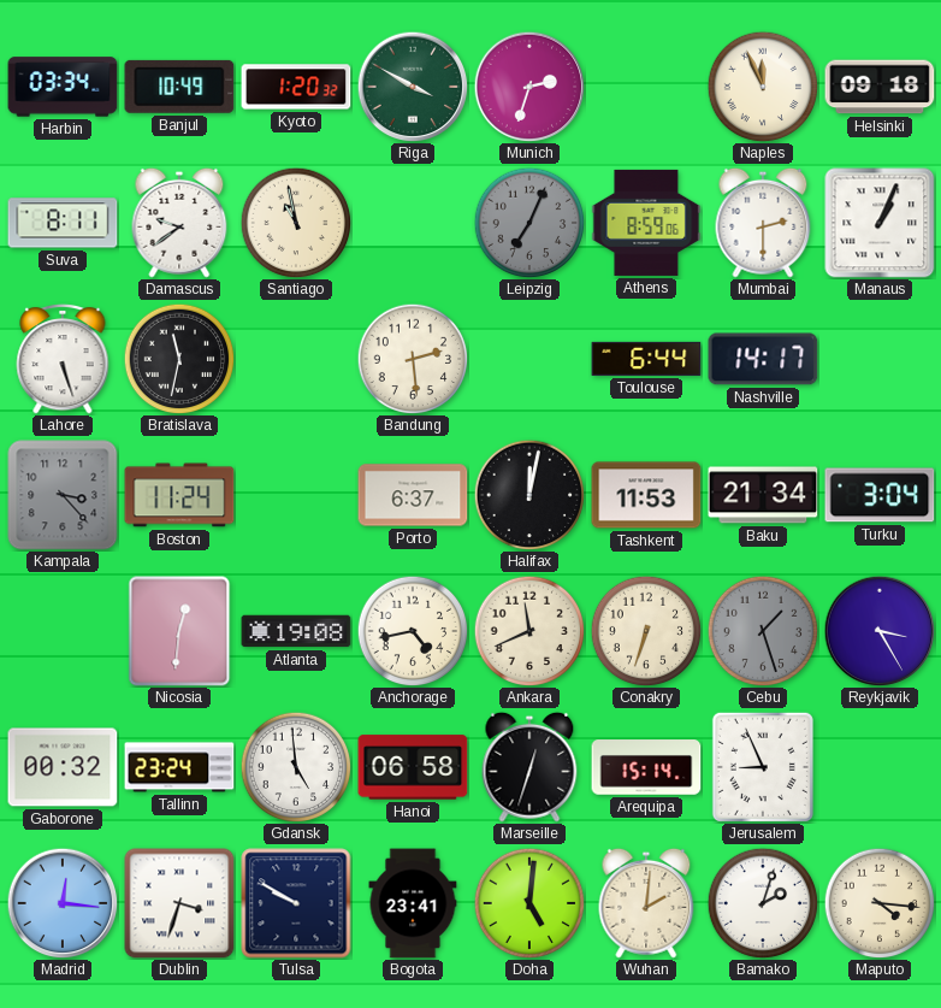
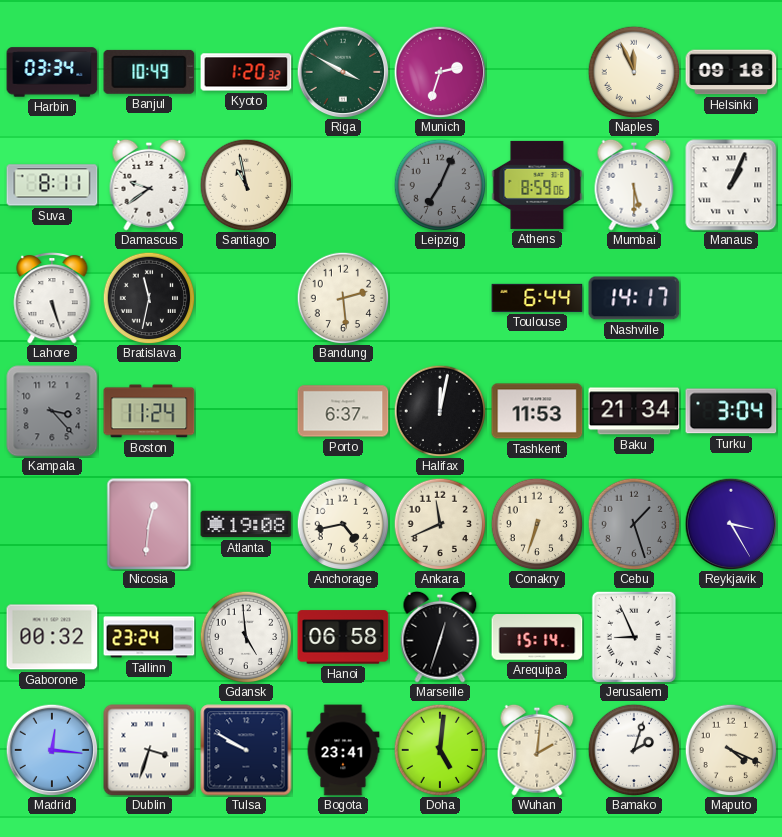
Mumbai: 2:30 -> 5:30
Maputo: 4:16 -> 4:19
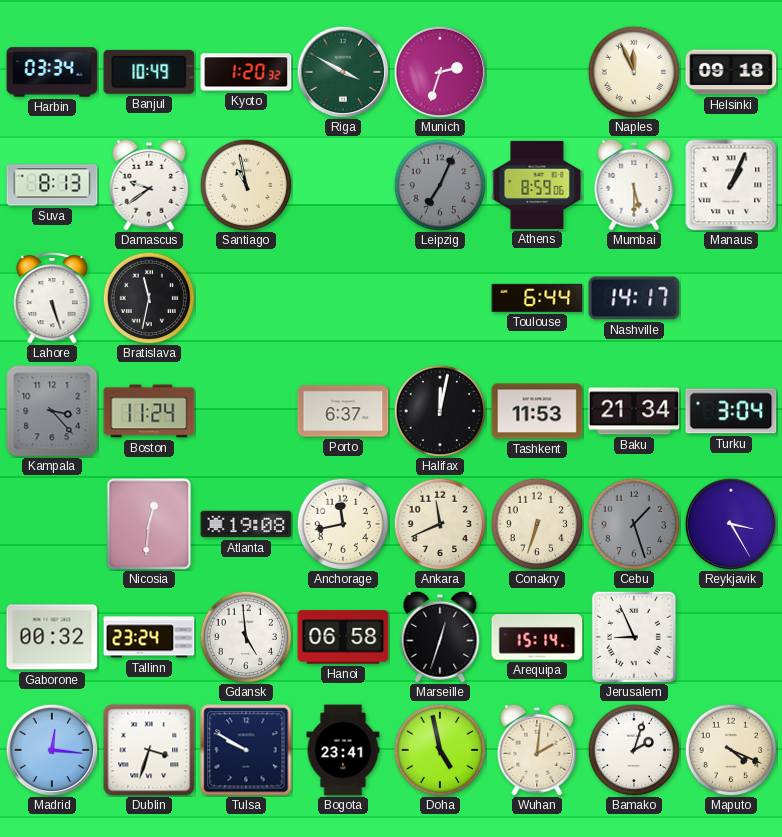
Suva: 8:11 -> 8:13
Bandung: 2:29 -> none
Anchorage: 4:43 -> 11:43
Doha: 5:01 -> 4:58
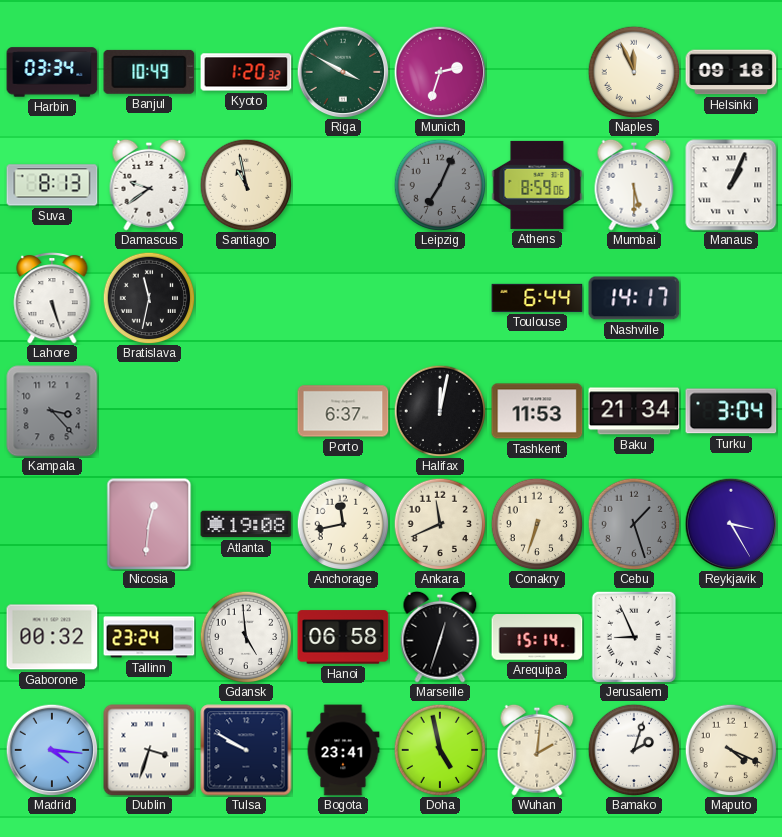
Boston: 11:24 -> none
Madrid: 12:16 -> 4:16
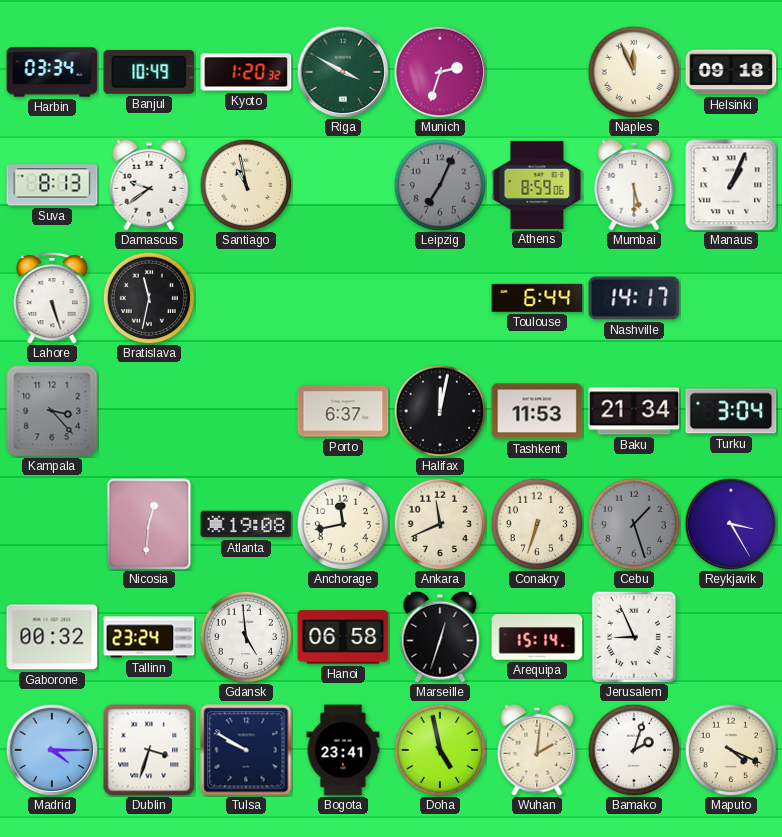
Madrid: 4:16 -> 4:15
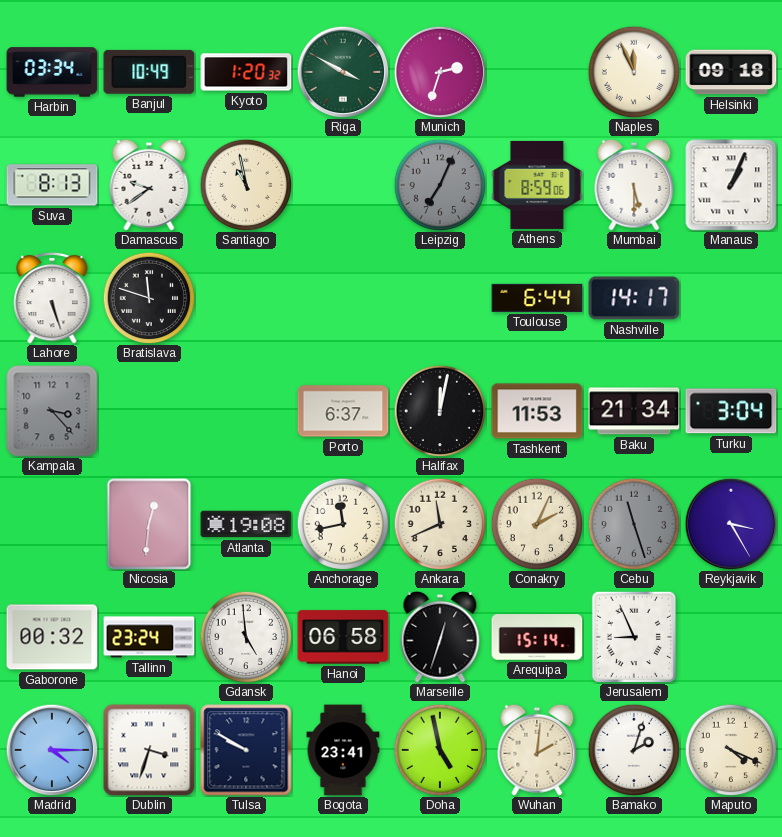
Bratislava: 11:32 -> 11:48
Conakry: 6:33 -> 2:04
Cebu: 1:27 -> 11:27
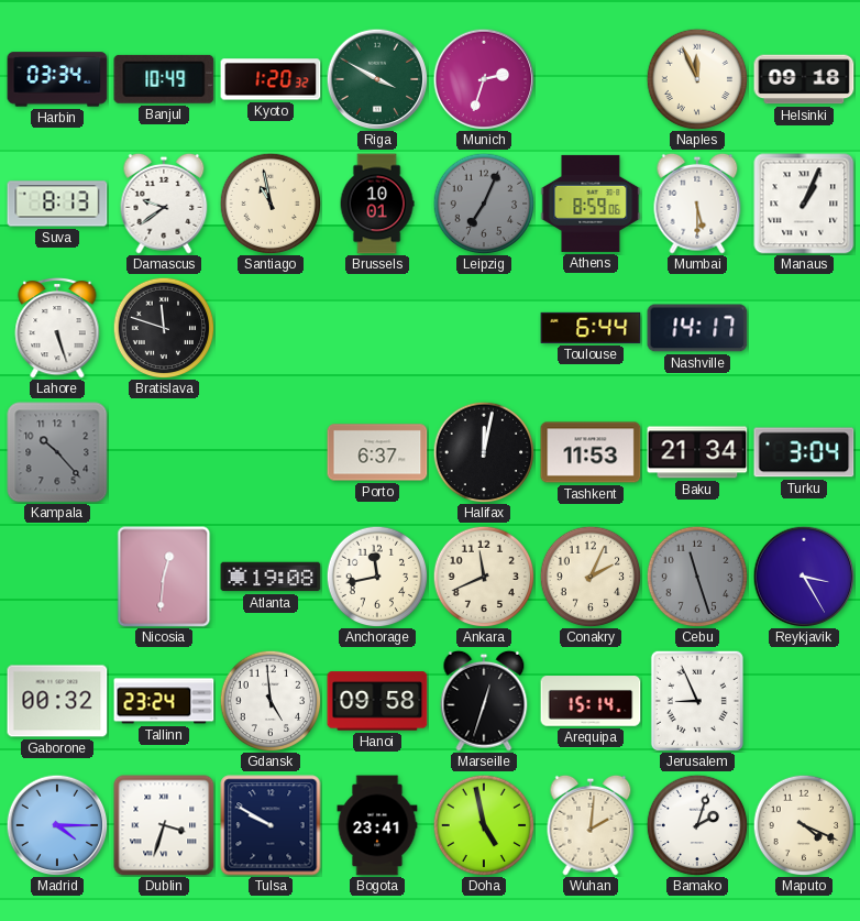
Brussels: none -> 10:01
Kampala: 3:23 -> 10:23
Hanoi: 06:58 -> 09:58
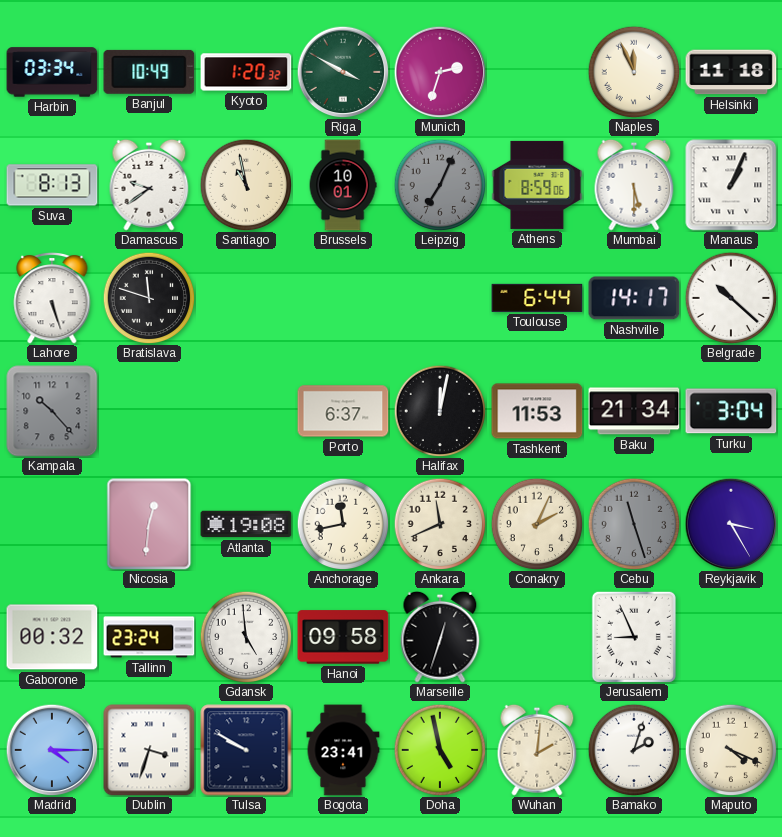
Helsinki: 09:18 -> 11:18
Belgrade: none -> 10:22
Arequipa: 15:14 -> none
